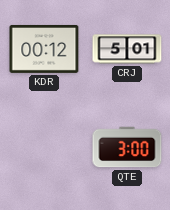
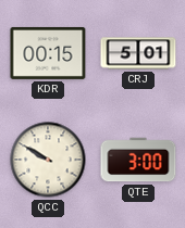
KDR: 00:12 -> 00:15
QCC: none -> 9:50
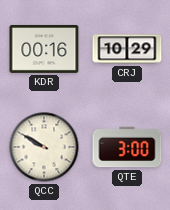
KDR: 00:15 -> 00:16
CRJ: 5:01 -> 10:29
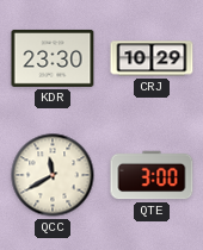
KDR: 00:16 -> 23:30
QCC: 9:50 -> 11:40
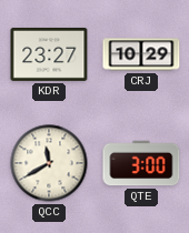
KDR: 23:30 -> 23:27
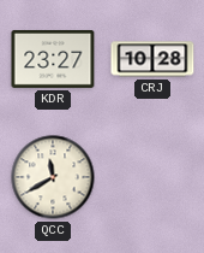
CRJ: 10:29 -> 10:28
QTE: 3:00 -> none
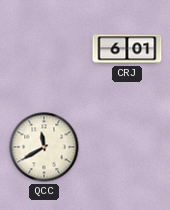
KDR: 23:27 -> none
CRJ: 10:28 -> 6:01
